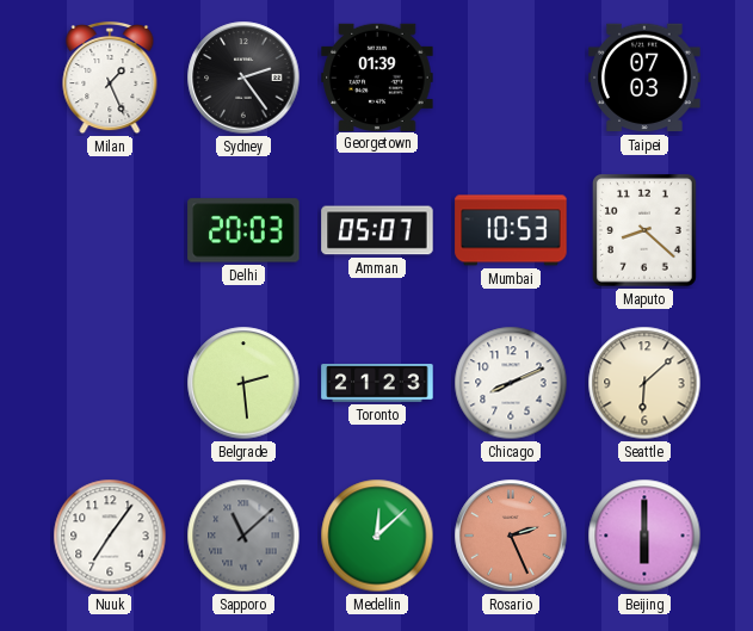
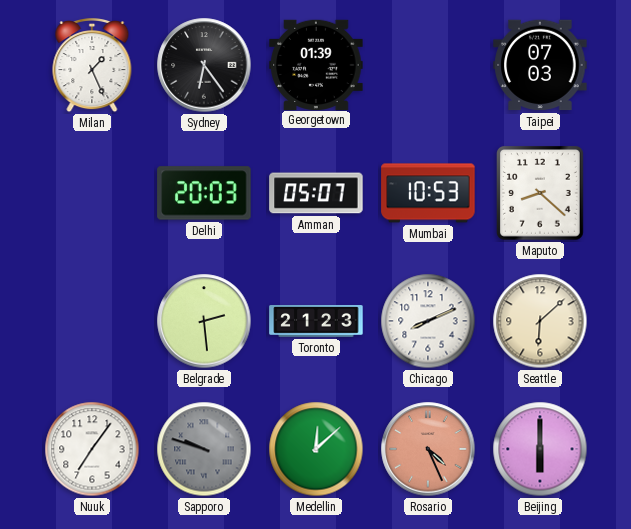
Sydney: 2:24 -> 6:24
Sapporo: 11:08 -> 9:48
Rosario: 2:26 -> 4:26
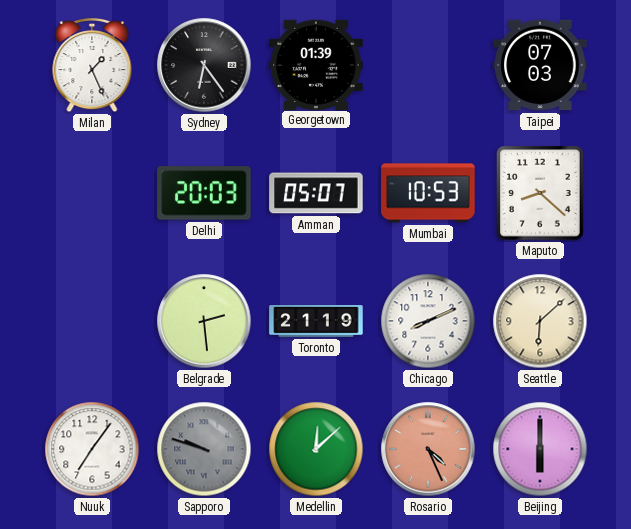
Toronto: 21:23 -> 21:19
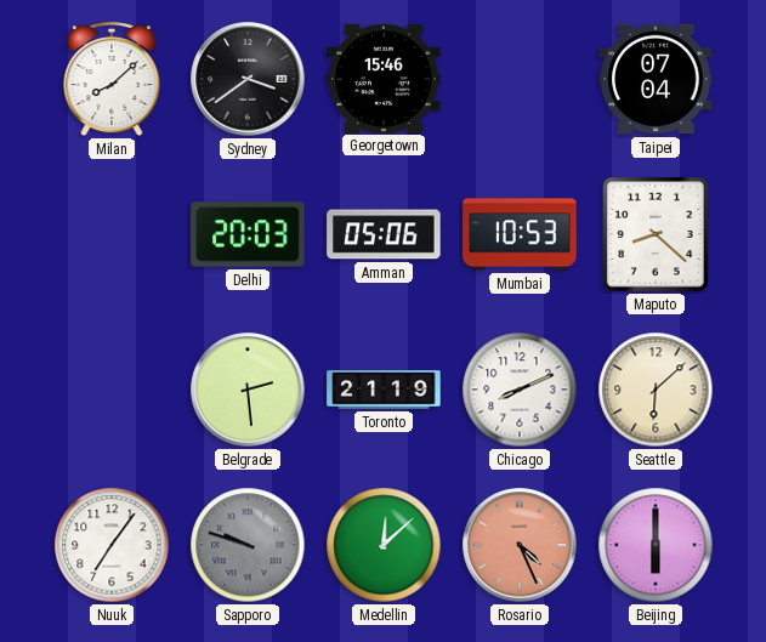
Milan: 1:26 -> 8:08
Sydney: 6:24 -> 3:39
Georgetown: 01:39 -> 15:46
Taipei: 07:03 -> 07:04
Amman: 05:07 -> 05:06
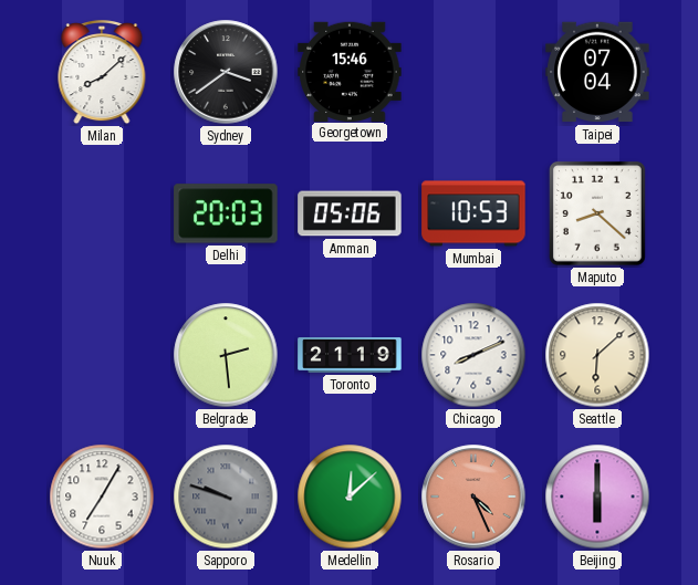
Nuuk: 7:06 -> 7:05
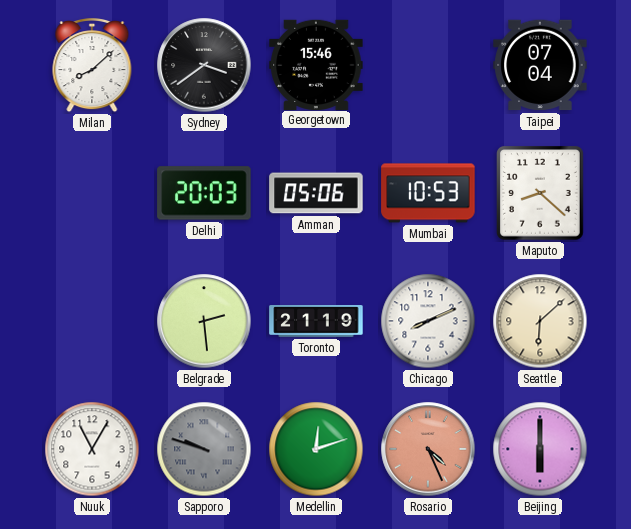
Nuuk: 7:05 -> 11:05
Medellin: 12:08 -> 12:12
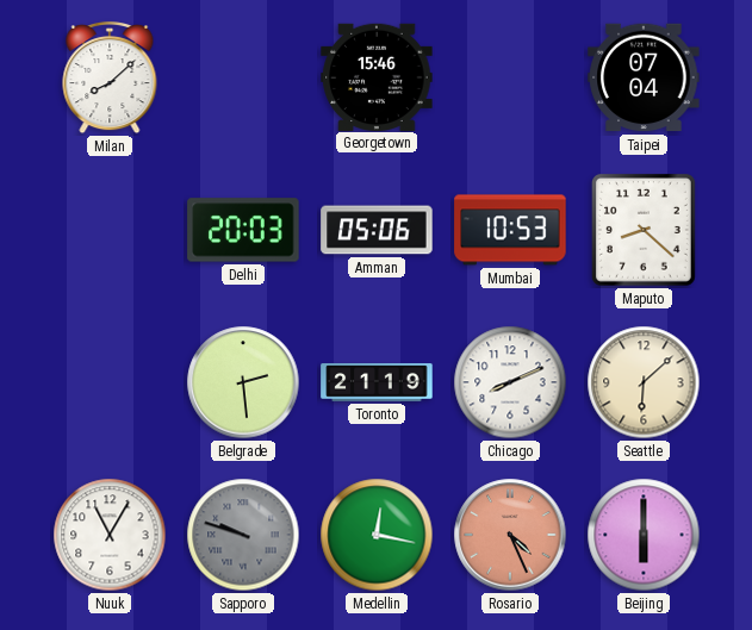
Sydney: 3:39 -> none
Medellin: 12:12 -> 12:17
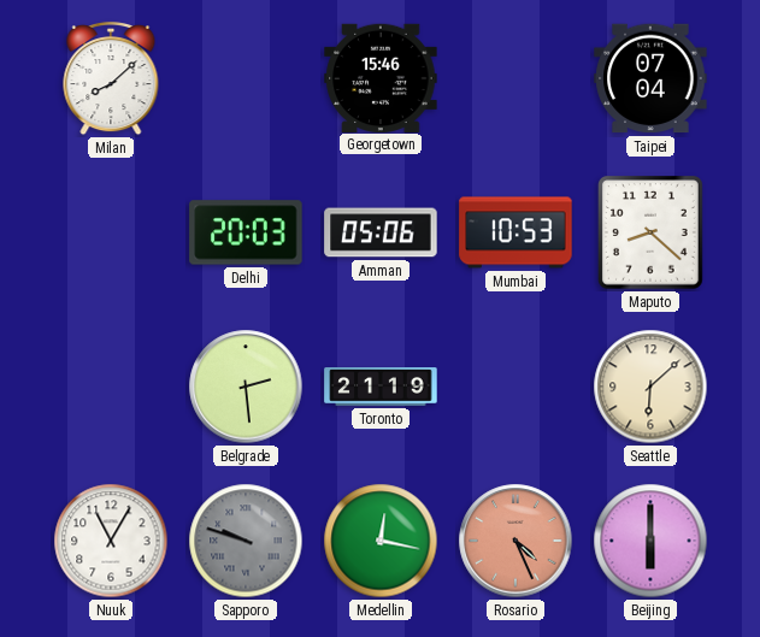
Chicago: 8:11 -> none
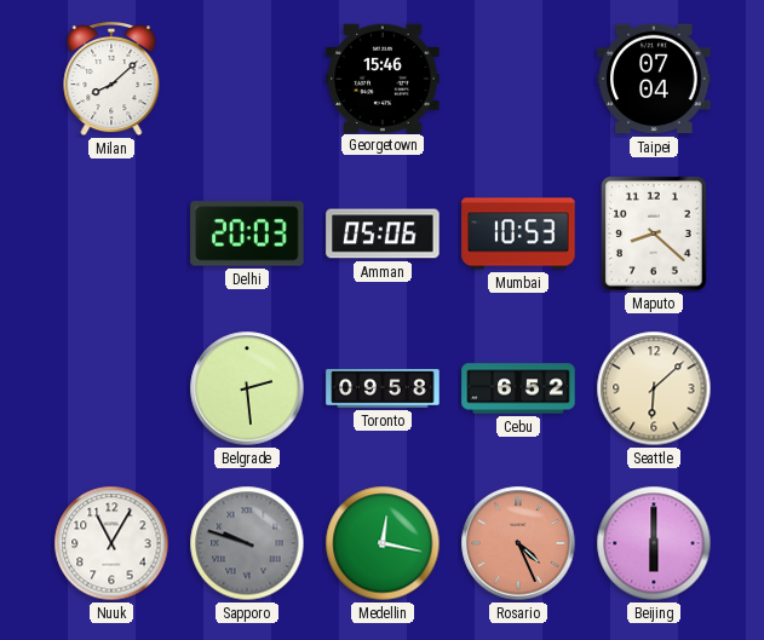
Toronto: 21:19 -> 09:58
Cebu: none -> 6:52
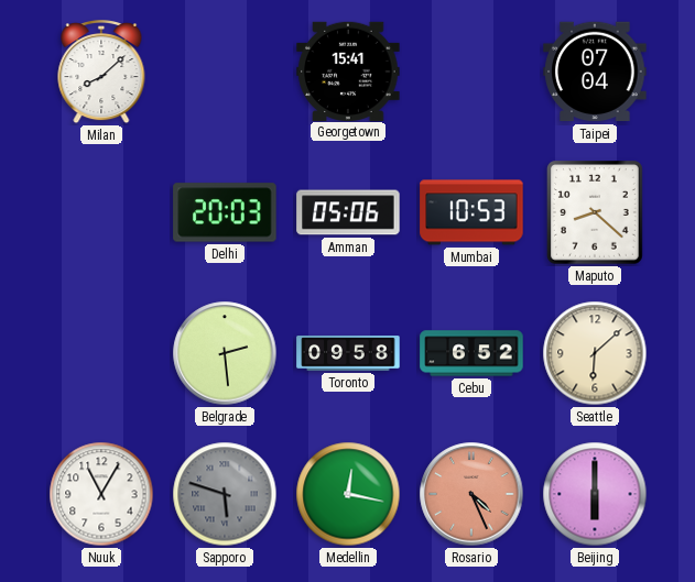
Georgetown: 15:46 -> 15:41
Sapporo: 9:48 -> 5:48
